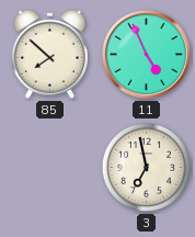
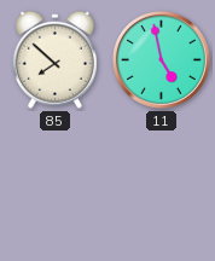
11: 4:56 -> 4:58
3: 6:58 -> none
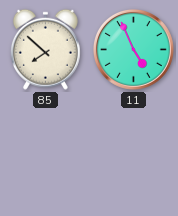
11: 4:58 -> 4:56
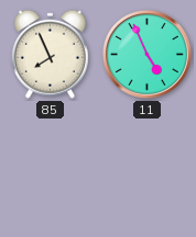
85: 7:52 -> 7:56
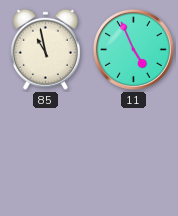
85: 7:56 -> 10:58
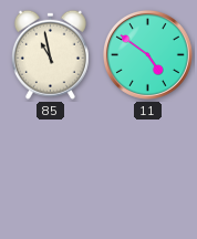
11: 4:56 -> 4:51
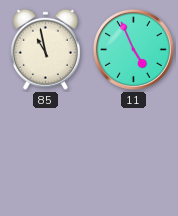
11: 4:51 -> 4:56
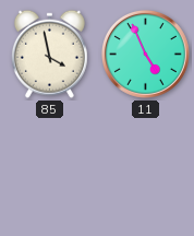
85: 10:58 -> 3:58
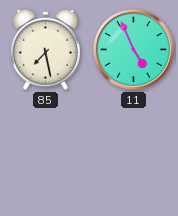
85: 3:58 -> 7:28
